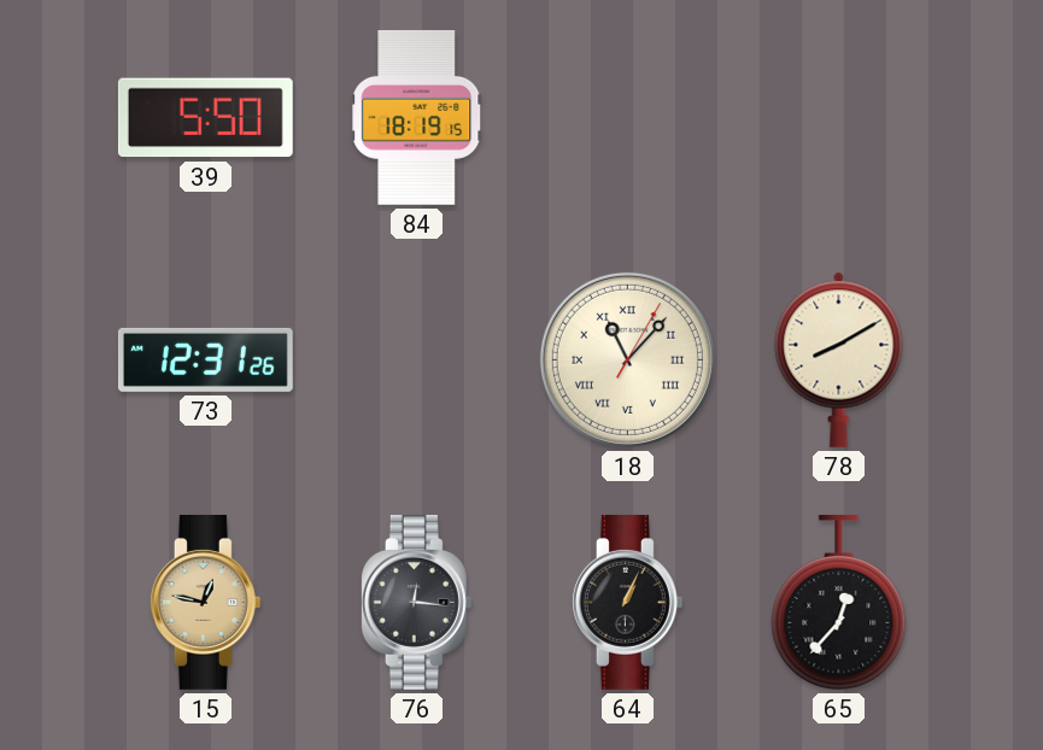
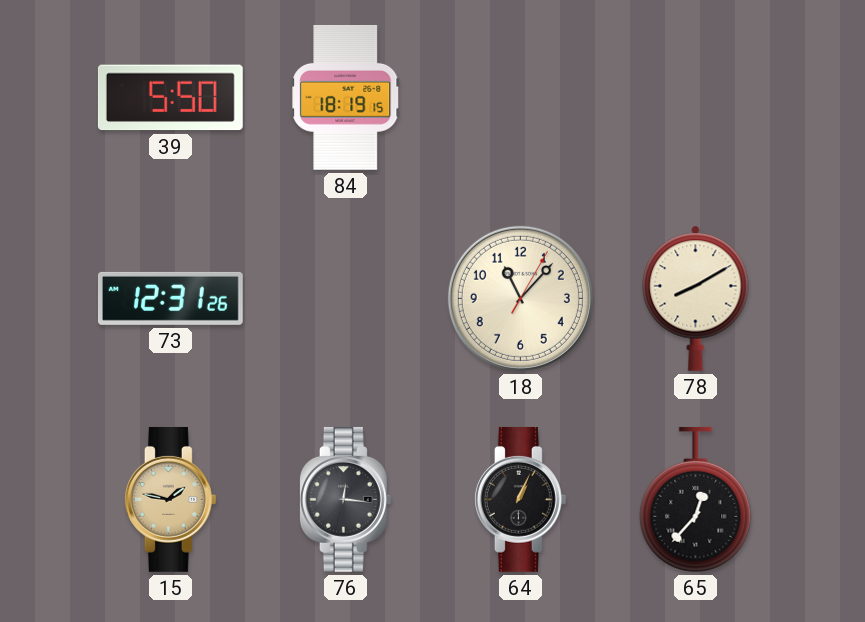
18 numerals: Roman -> Arabic
15: 12:47 -> 1:47
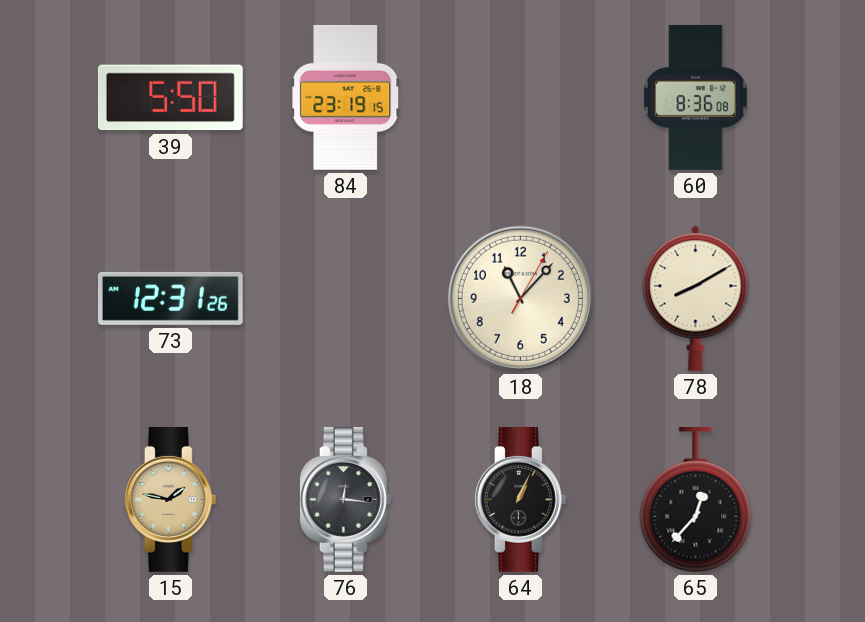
84: 18:19 -> 23:19
60: none -> 8:36
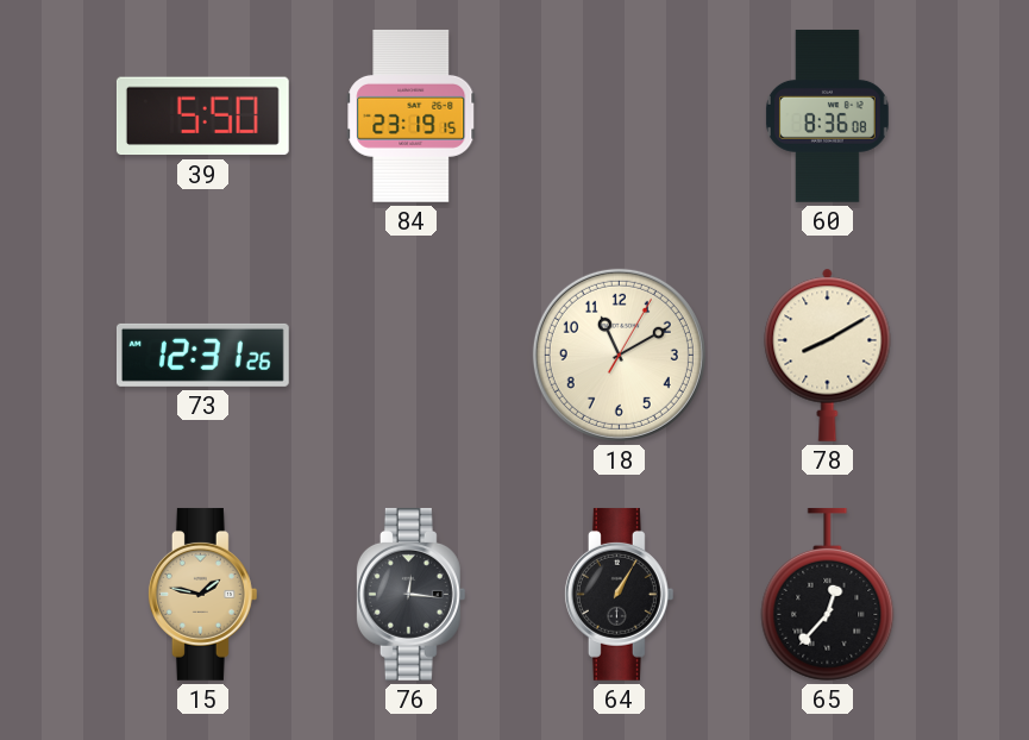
18: 11:07 -> 11:10
64: 1:04 -> 1:05
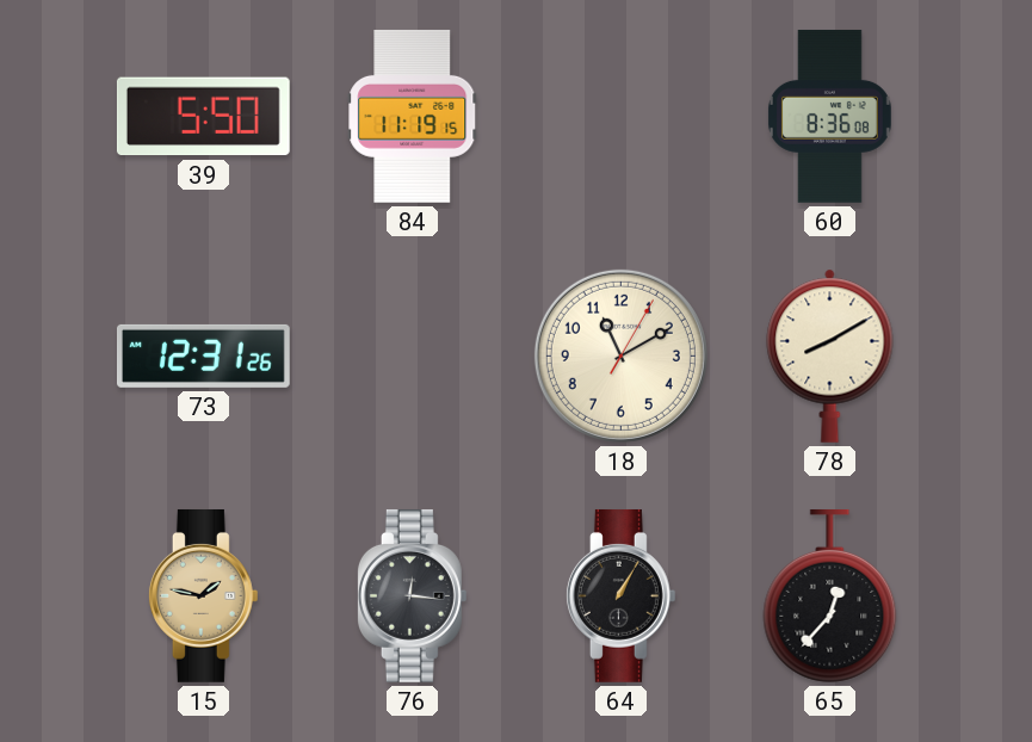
84: 23:19 -> 11:19
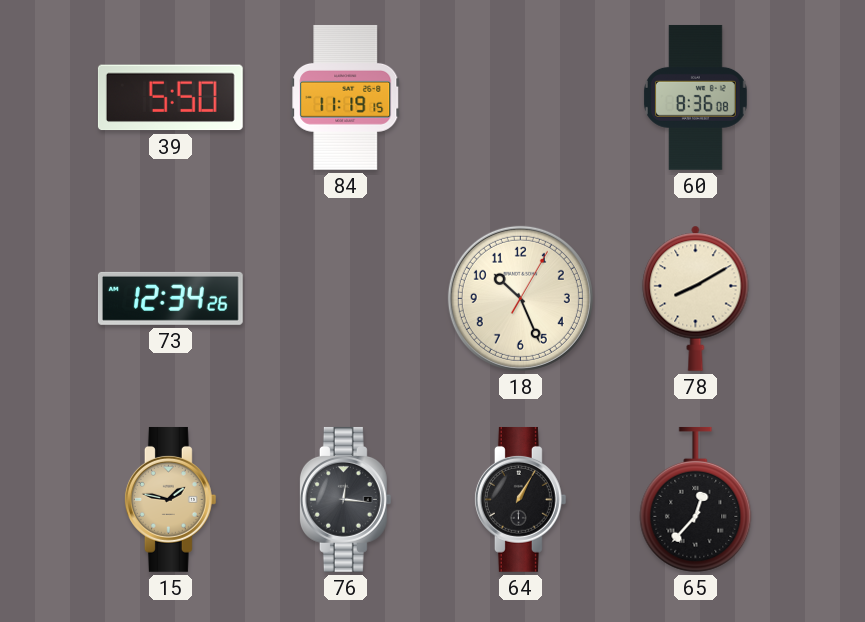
73: 12:31 -> 12:34
18: 11:10 -> 10:26
